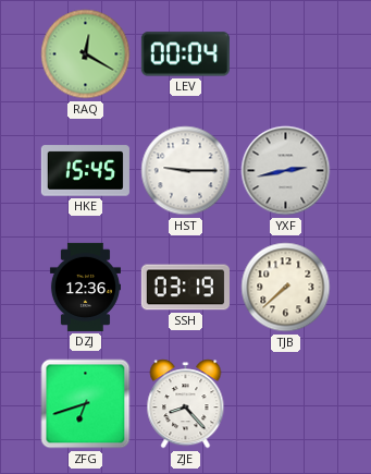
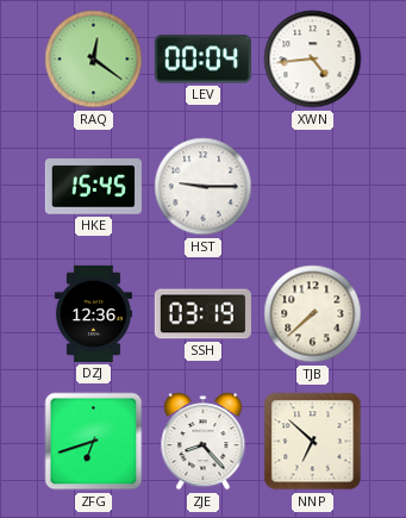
RAQ: 12:20 -> 12:21
XWN: none -> 4:44
YXF: 2:43 -> none
NNP: none -> 6:52
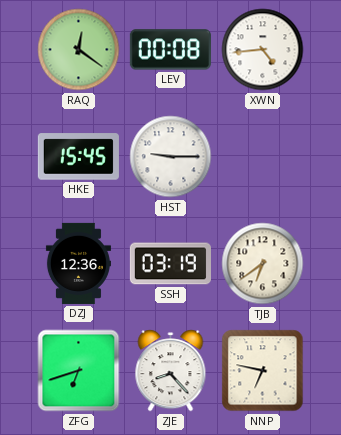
LEV: 00:04 -> 00:08
TJB: 7:38 -> 6:39
NNP: 6:52 -> 6:47
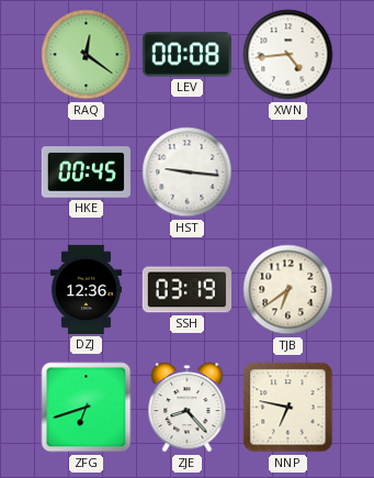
HKE: 15:45 -> 00:45
HST: 9:15 -> 9:16
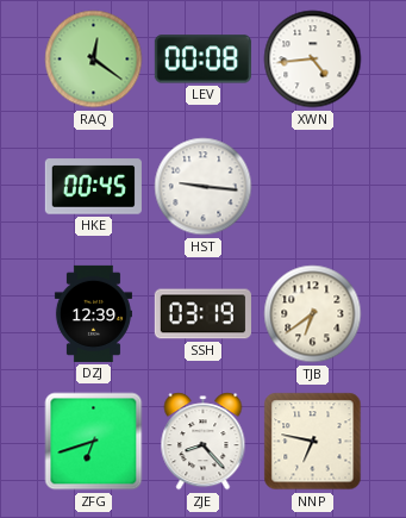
DZJ: 12:36 -> 12:39
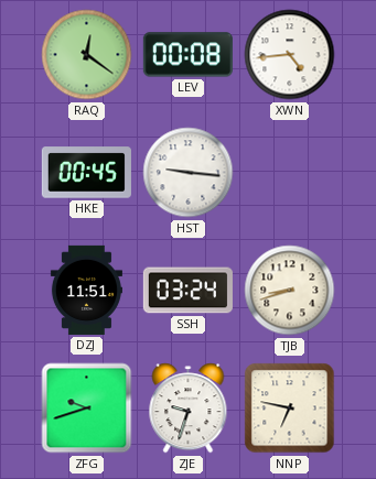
DZJ: 12:39 -> 11:51
SSH: 03:19 -> 03:24
TJB: 6:39 -> 8:42
ZFG: 6:42 -> 9:42
ZJE: 8:23 -> 9:33
